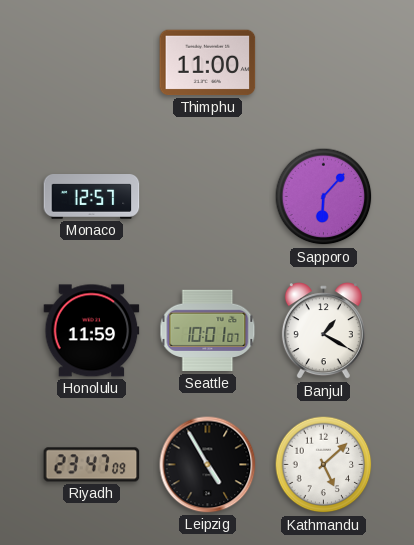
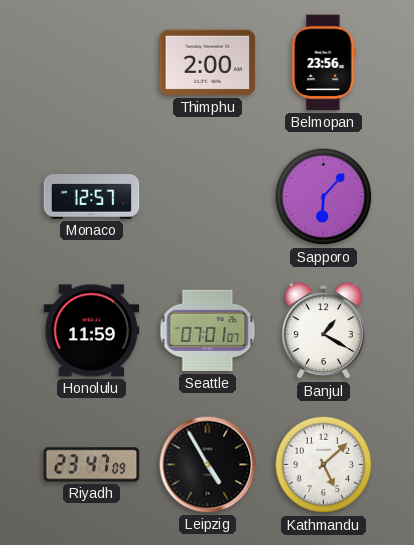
Thimphu: 11:00 -> 2:00
Belmopan: none -> 23:56
Seattle: 10:01 -> 07:01
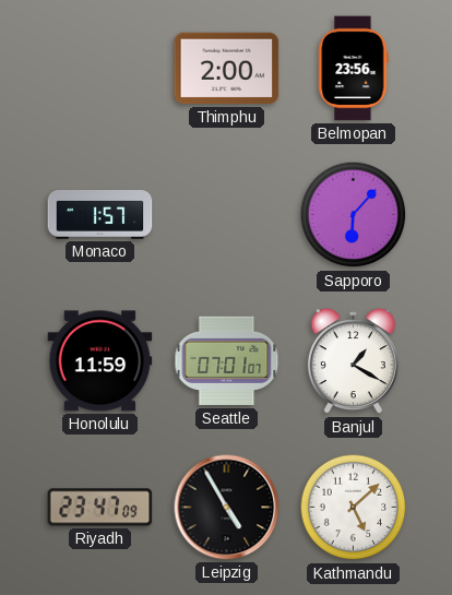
Monaco: 12:57 -> 1:57
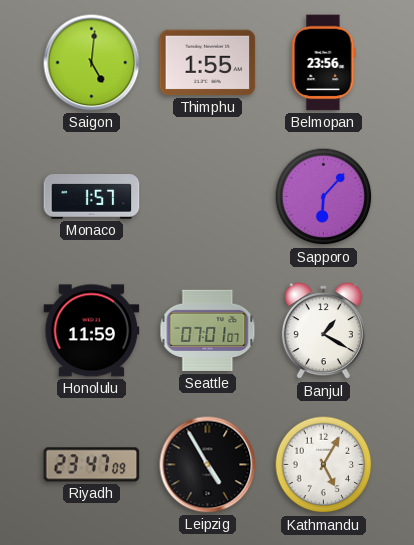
Saigon: none -> 5:01
Thimphu: 2:00 -> 1:55
Kathmandu: 5:08 -> 5:05
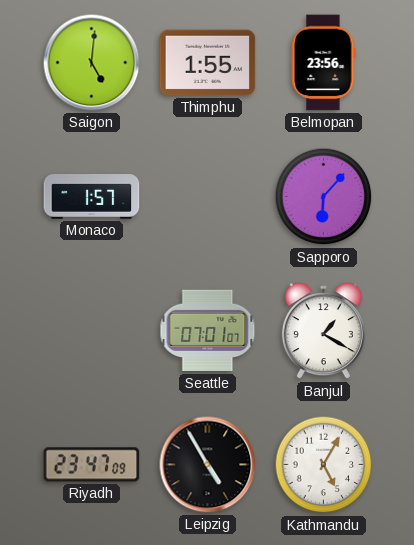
Honolulu: 11:59 -> none
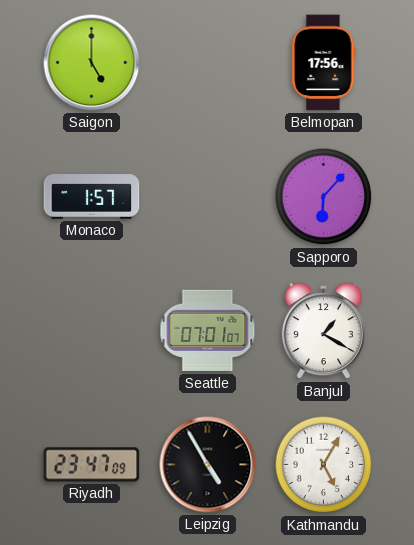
Saigon: 5:01 -> 5:00
Thimphu: 1:55 -> none
Belmopan: 23:56 -> 17:56
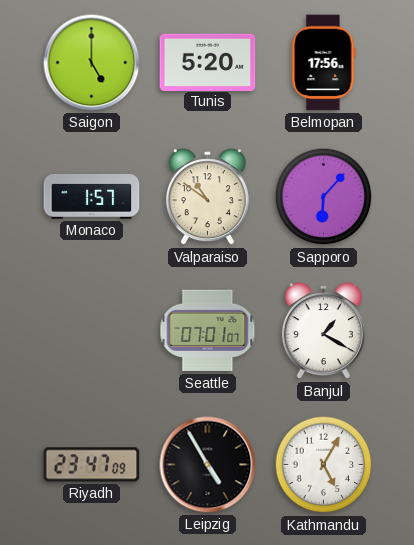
Tunis: none -> 5:20
Valparaiso: none -> 10:51
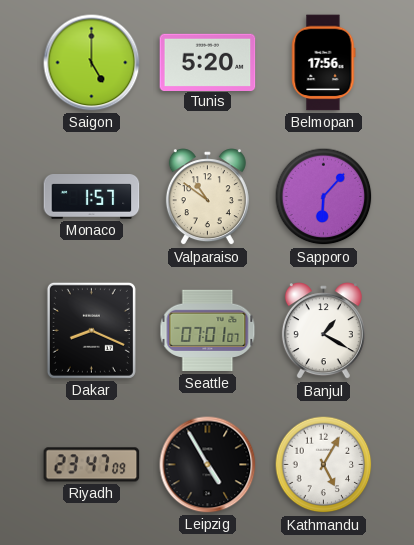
Dakar: none -> 8:19
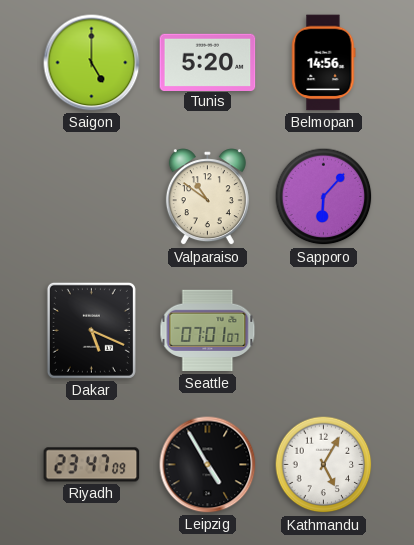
Belmopan: 17:56 -> 14:56
Monaco: 1:57 -> none
Dakar: 8:19 -> 5:19
Banjul: 1:20 -> none
